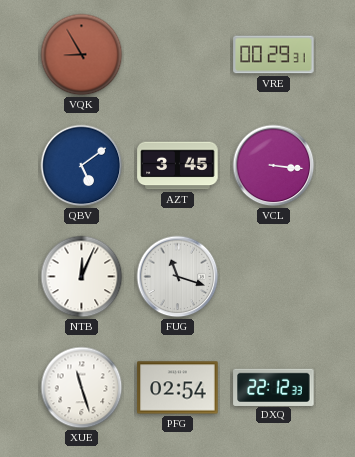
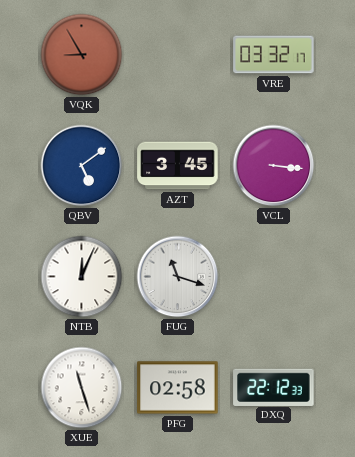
VRE: 00:29 -> 03:32
PFG: 02:54 -> 02:58
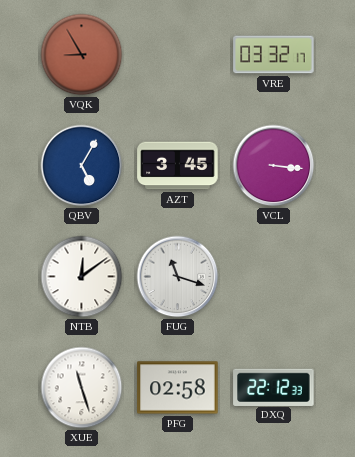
QBV: 5:09 -> 5:05
NTB: 12:04 -> 12:09
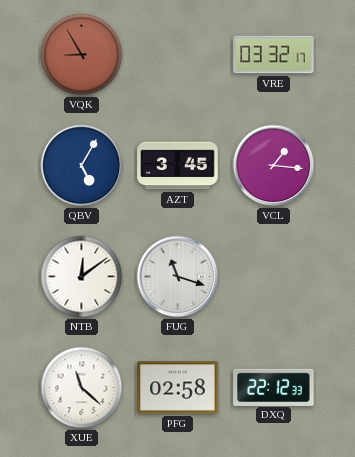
VCL: 3:16 -> 1:16
XUE: 11:27 -> 11:22
